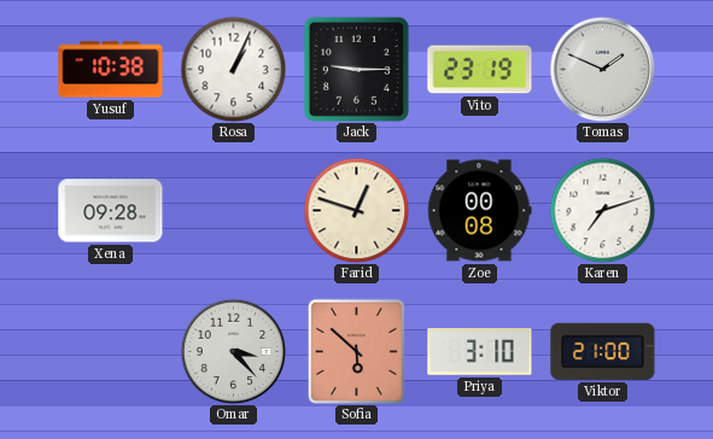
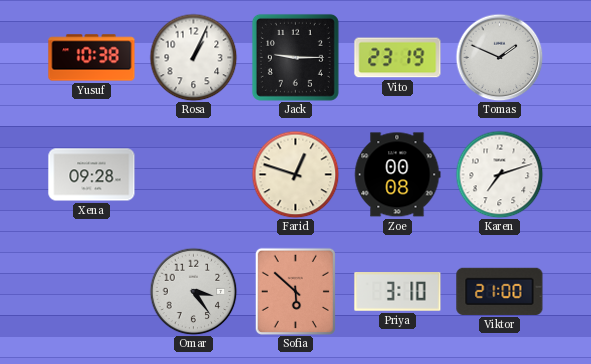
Omar: 3:23 -> 3:24
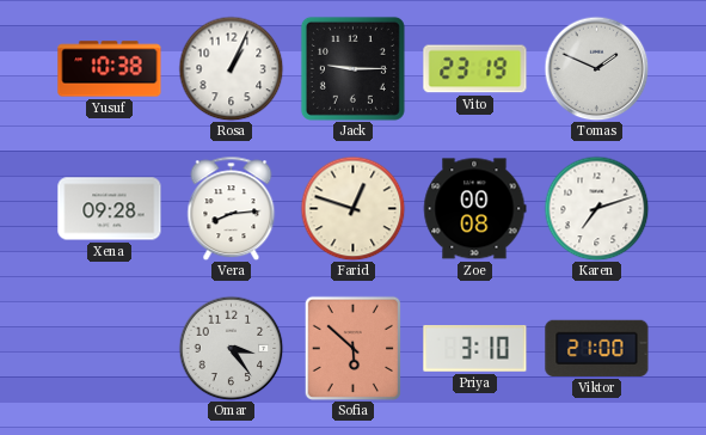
Vera: none -> 8:14
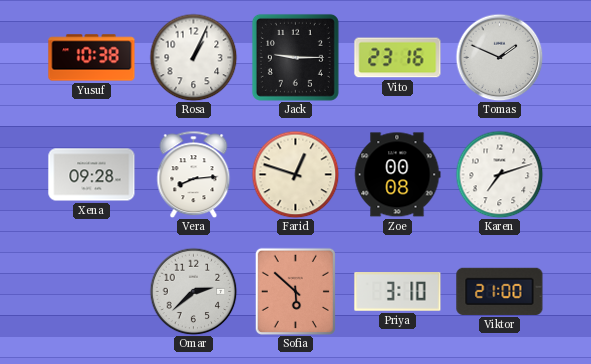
Vito: 23:19 -> 23:16
Omar: 3:24 -> 2:38
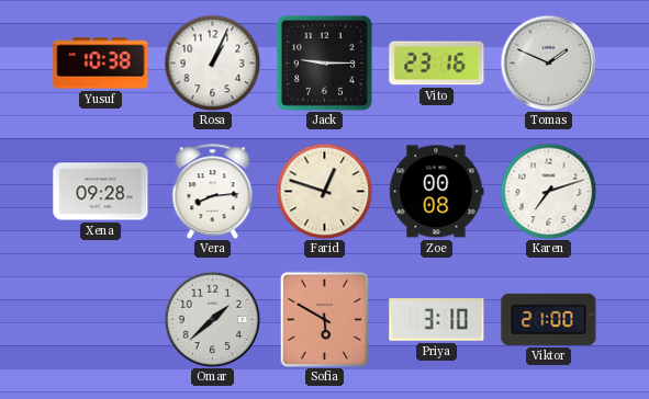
Omar: 2:38 -> 1:38
Sofia: 5:52 -> 5:50
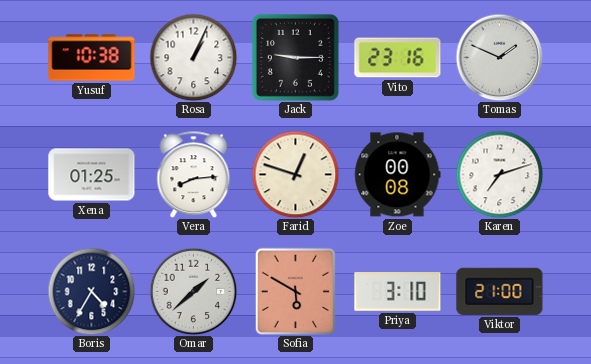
Xena: 09:28 -> 01:25
Boris: none -> 4:35
